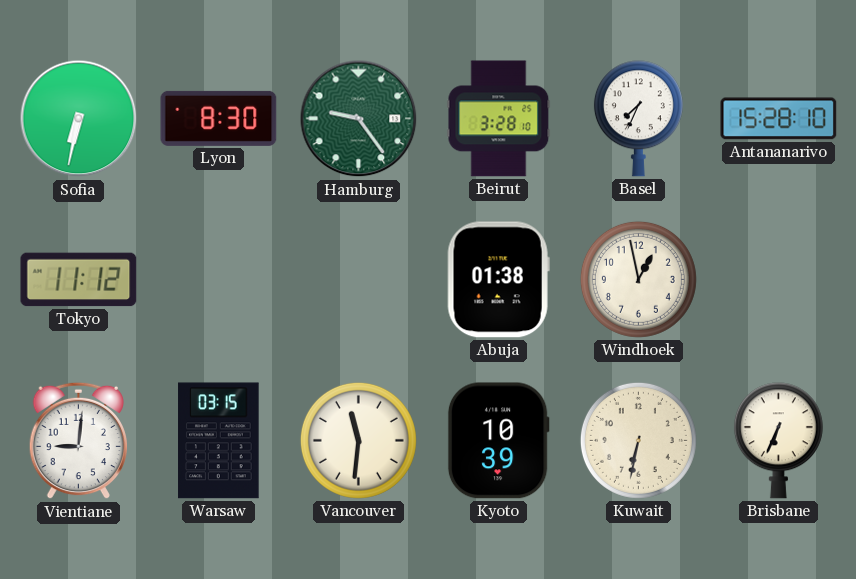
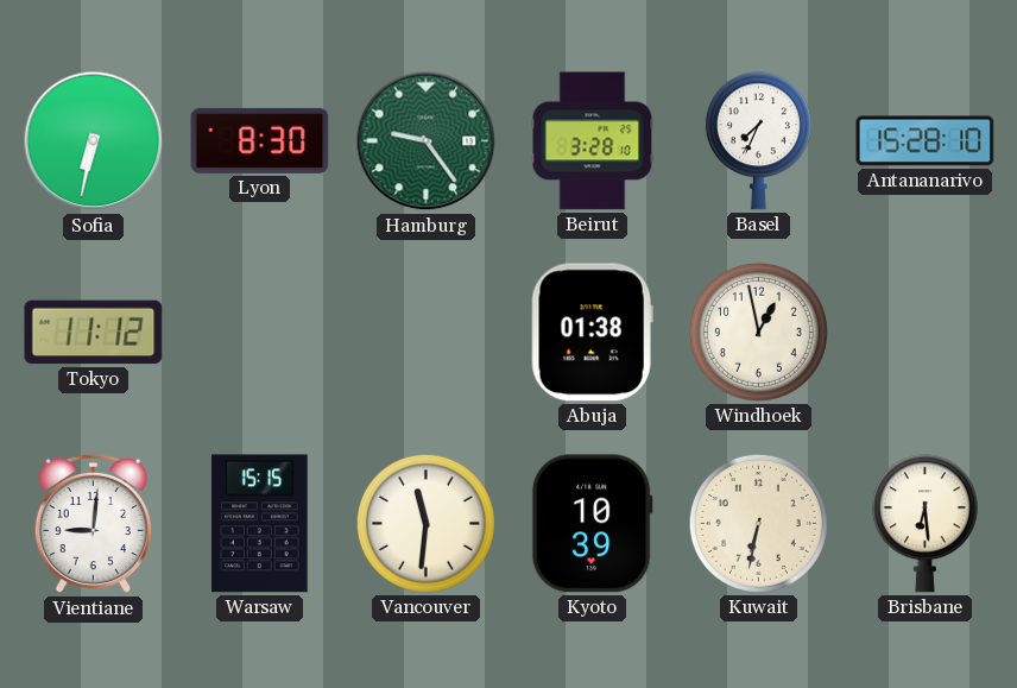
Warsaw: 03:15 -> 15:15
Brisbane: 6:34 -> 6:29
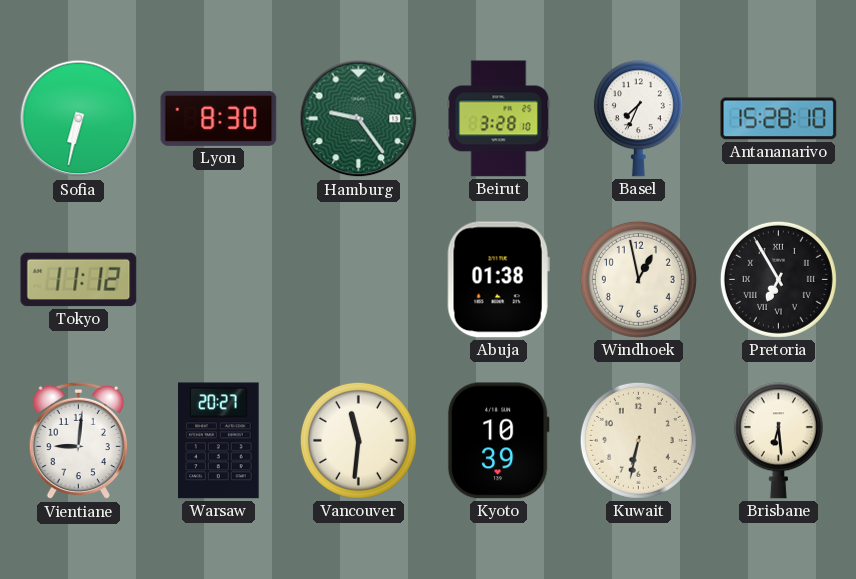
Pretoria: none -> 6:55
Warsaw: 15:15 -> 20:27
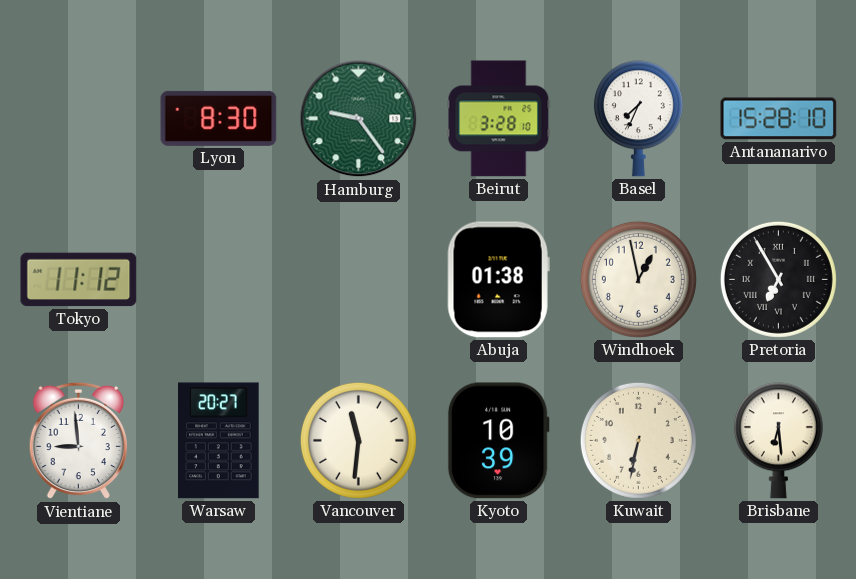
Sofia: 6:32 -> none
Vientiane: 9:01 -> 8:59
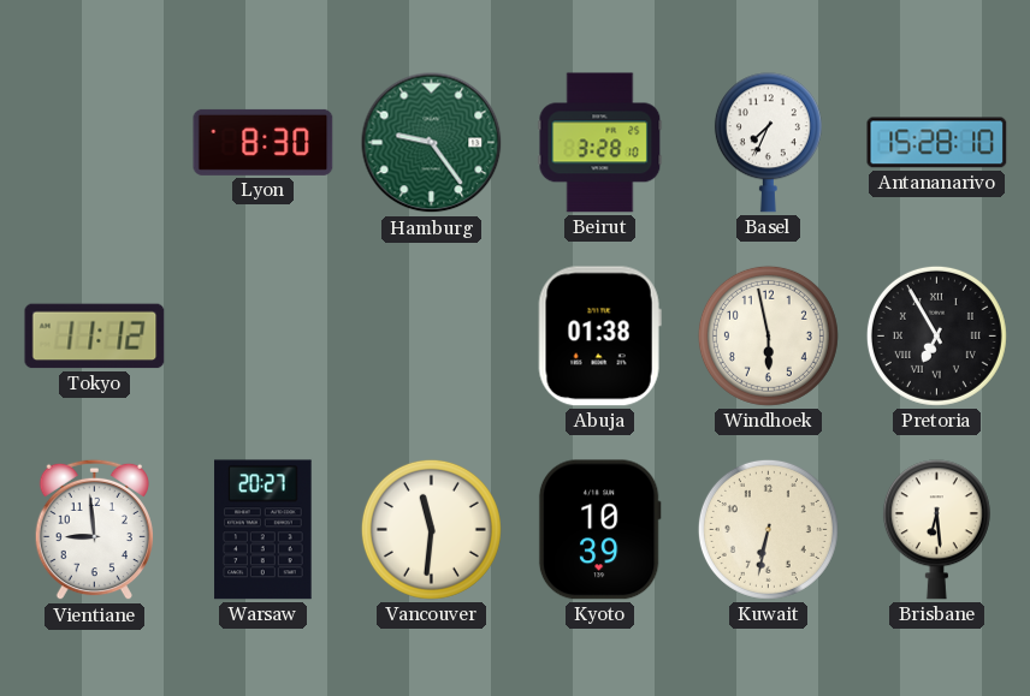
Windhoek: 12:58 -> 5:58
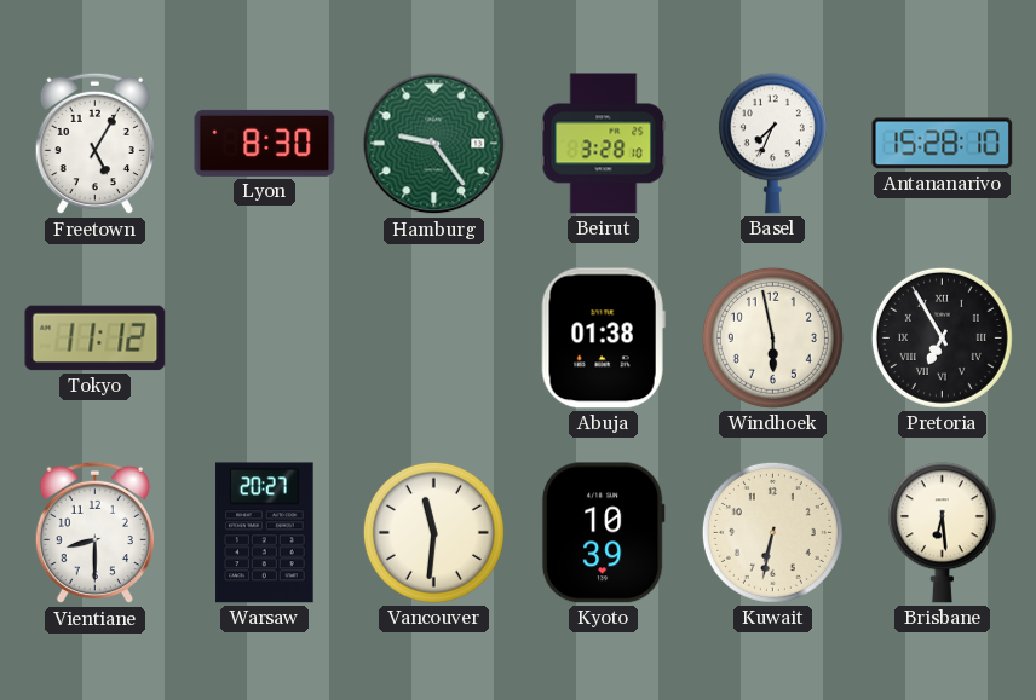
Freetown: none -> 5:05
Vientiane: 8:59 -> 8:30
